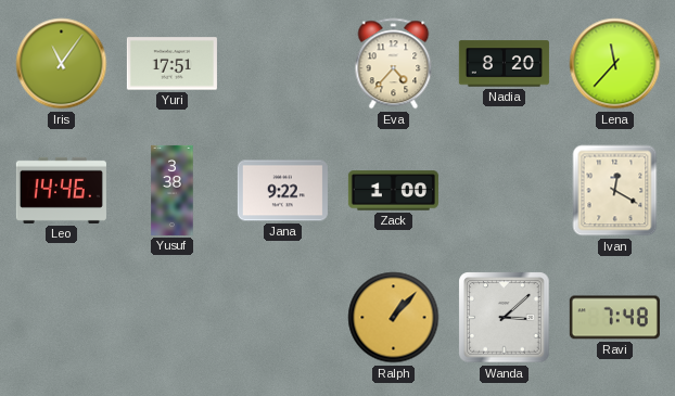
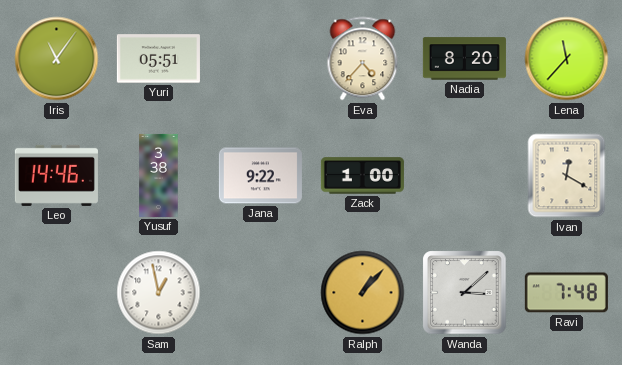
Yuri: 17:51 -> 05:51
Sam: none -> 12:58
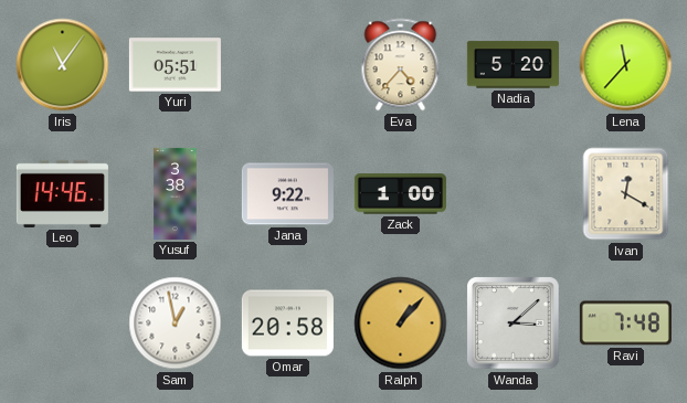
Nadia: 8:20 -> 5:20
Omar: none -> 20:58
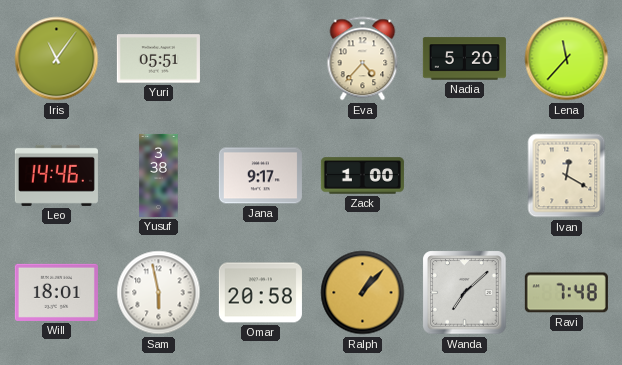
Jana: 9:22 -> 9:17
Will: none -> 18:01
Sam: 12:58 -> 5:58
Wanda: 3:08 -> 7:08
